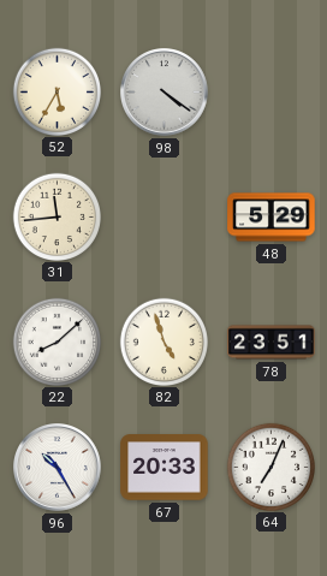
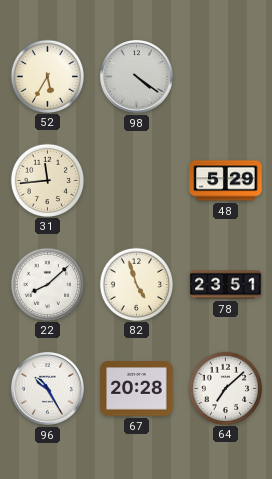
67: 20:33 -> 20:28
64: 7:04 -> 7:08
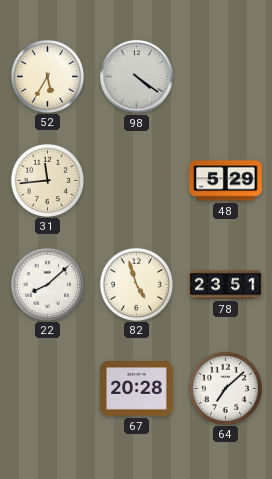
96: 10:25 -> none
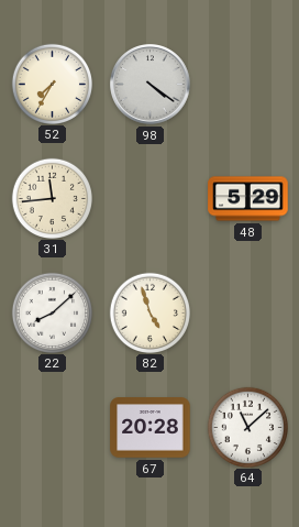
52: 5:35 -> 7:35
78: 23:51 -> none
64: 7:08 -> 11:08
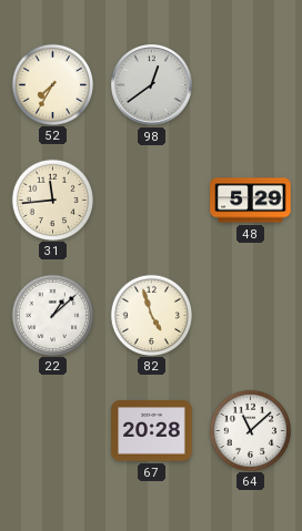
98: 4:21 -> 12:39
22: 8:08 -> 1:08
